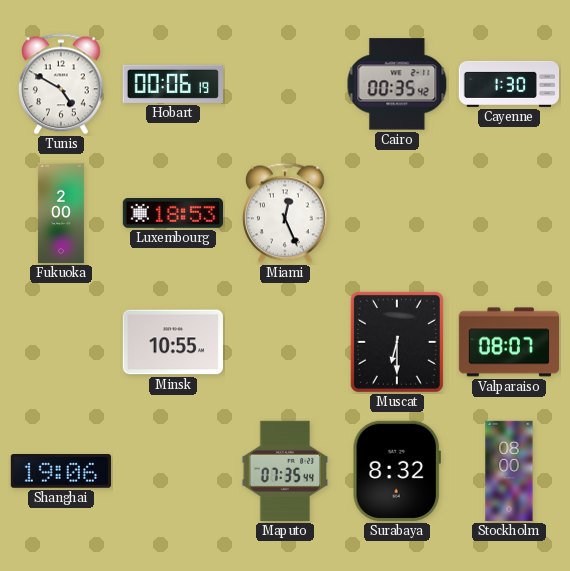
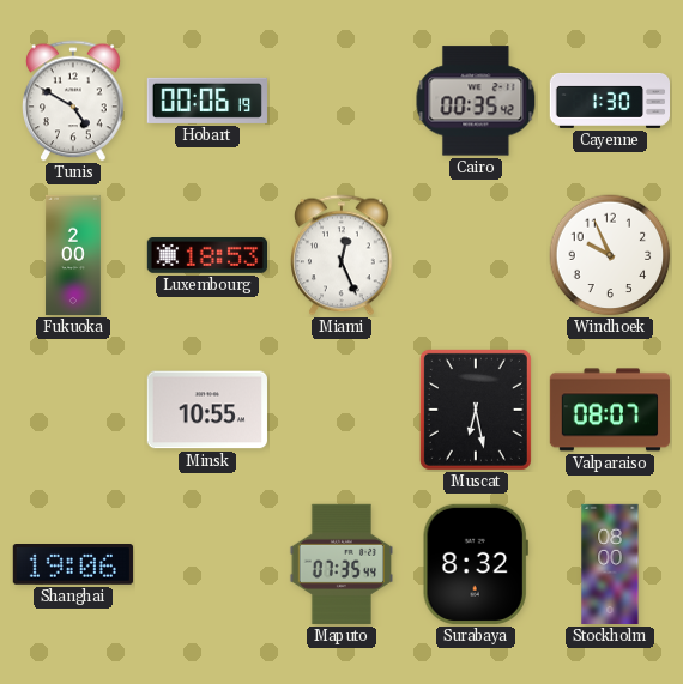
Windhoek: none -> 9:56
Muscat: 6:30 -> 6:28
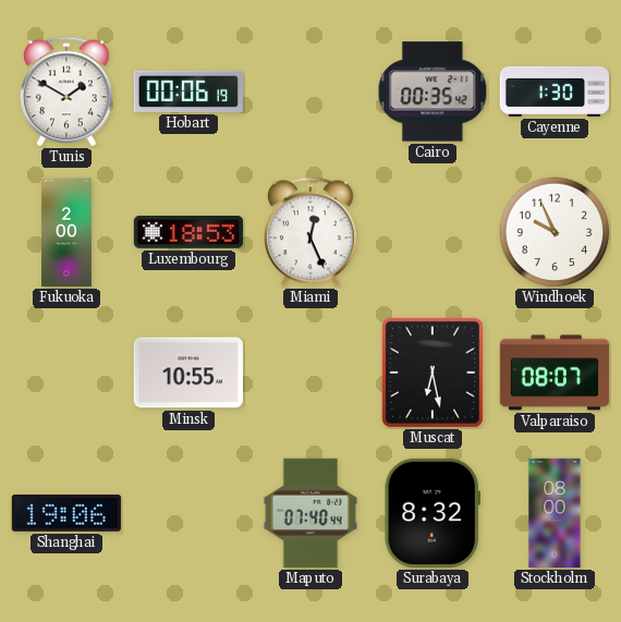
Tunis: 4:50 -> 1:50
Maputo: 07:35 -> 07:40
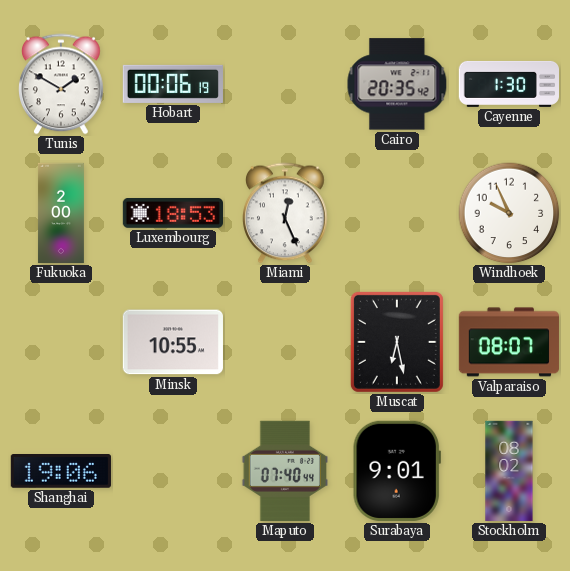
Cairo: 00:35 -> 20:35
Surabaya: 8:32 -> 9:01
Stockholm: 08:00 -> 08:02
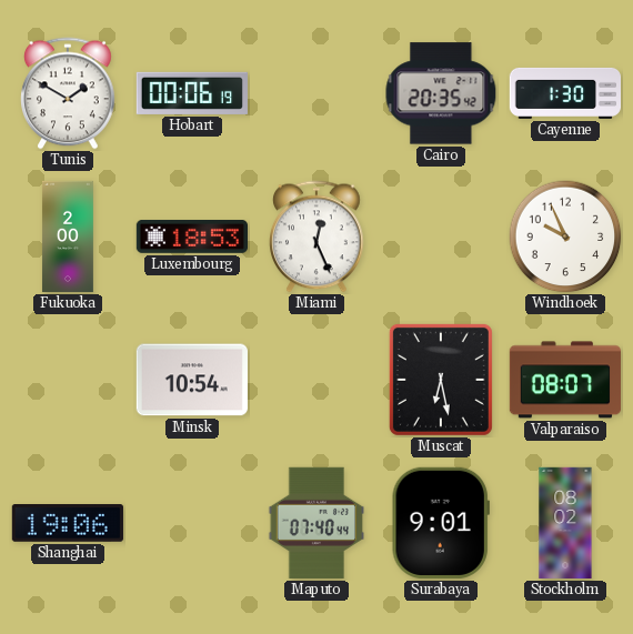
Minsk: 10:55 -> 10:54
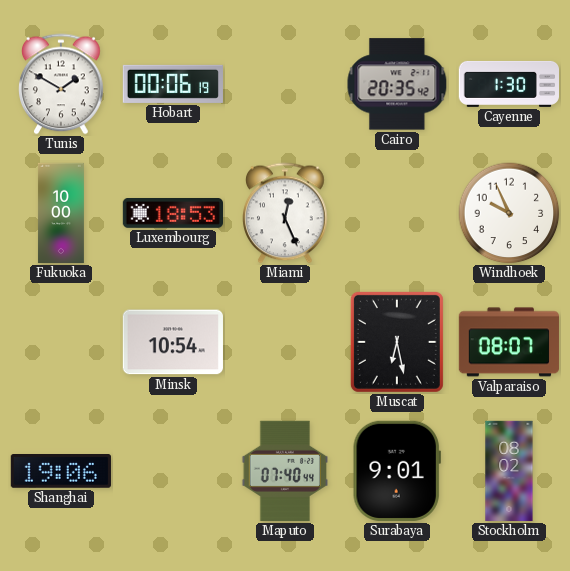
Fukuoka: 2:00 -> 10:00
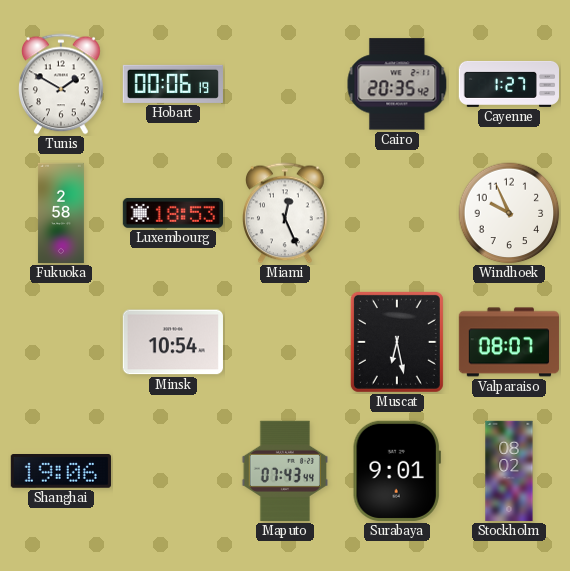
Cayenne: 1:30 -> 1:27
Fukuoka: 10:00 -> 2:58
Maputo: 07:40 -> 07:43
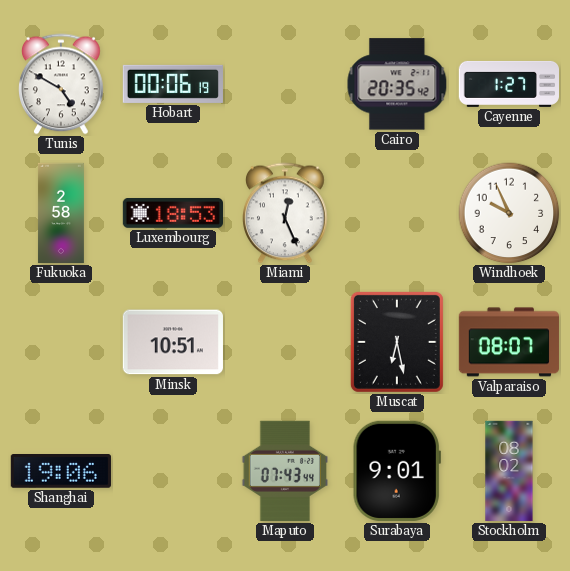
Tunis: 1:50 -> 4:50
Minsk: 10:54 -> 10:51
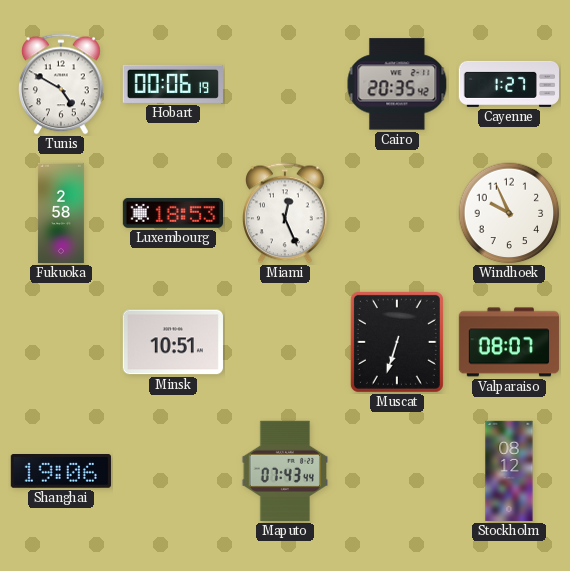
Muscat: 6:28 -> 6:33
Surabaya: 9:01 -> none
Stockholm: 08:02 -> 08:12
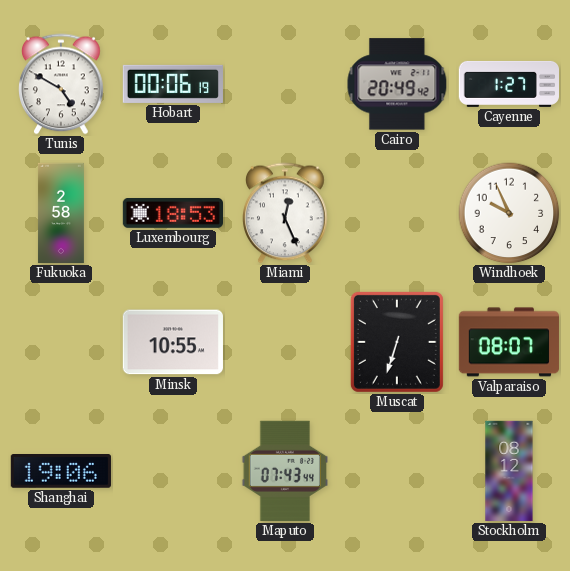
Cairo: 20:35 -> 20:49
Minsk: 10:51 -> 10:55
